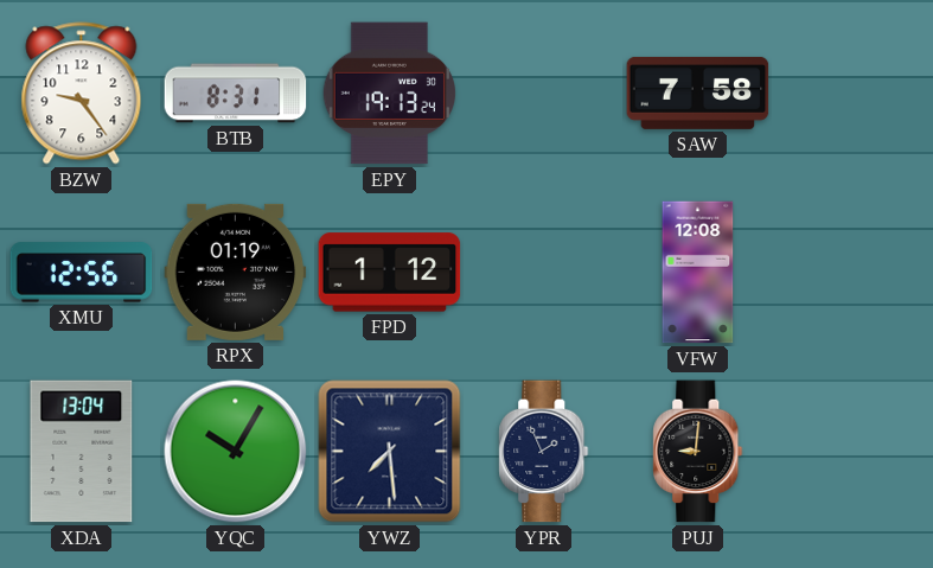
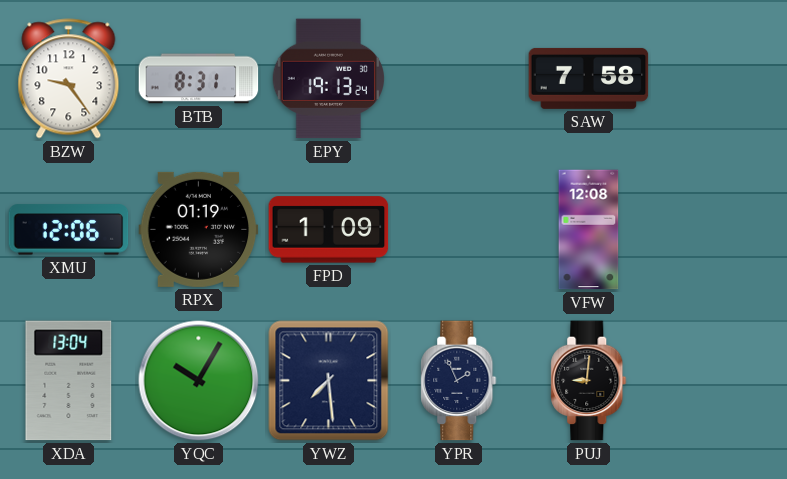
XMU: 12:56 -> 12:06
FPD: 1:12 -> 1:09
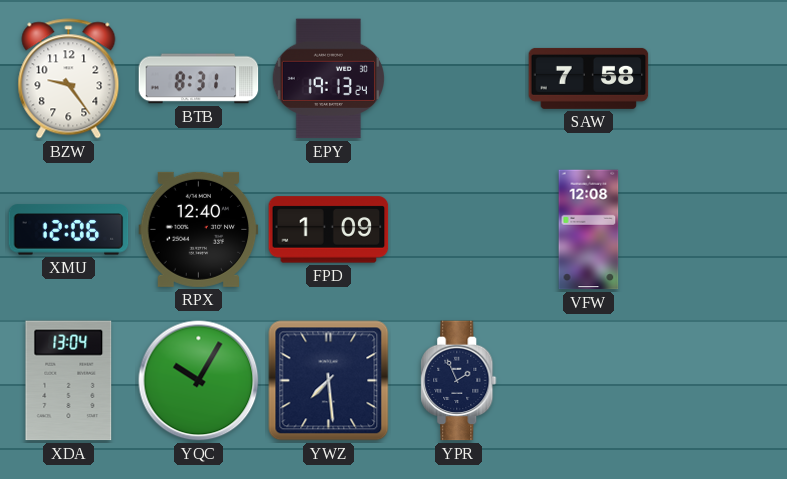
RPX: 01:19 -> 12:40
PUJ: 9:01 -> none
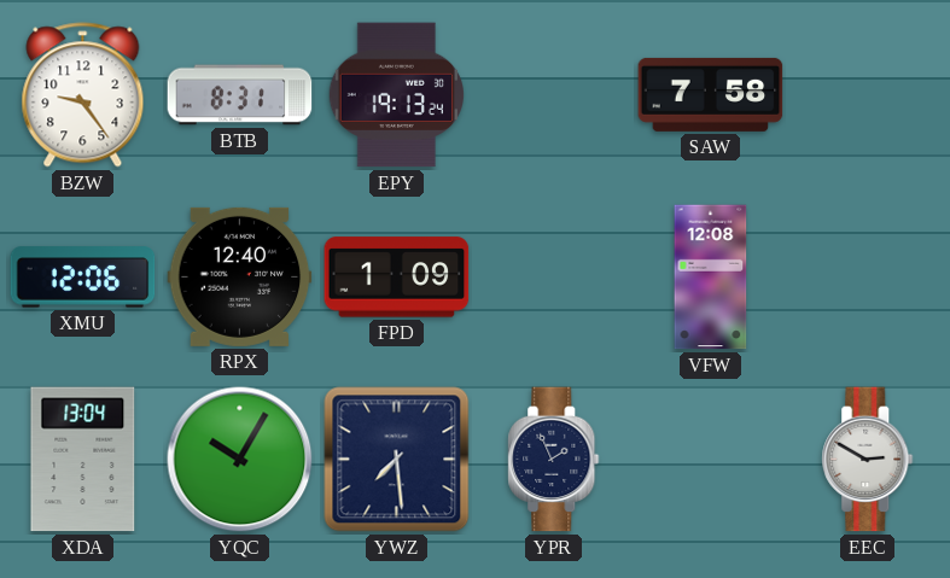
EEC: none -> 2:50
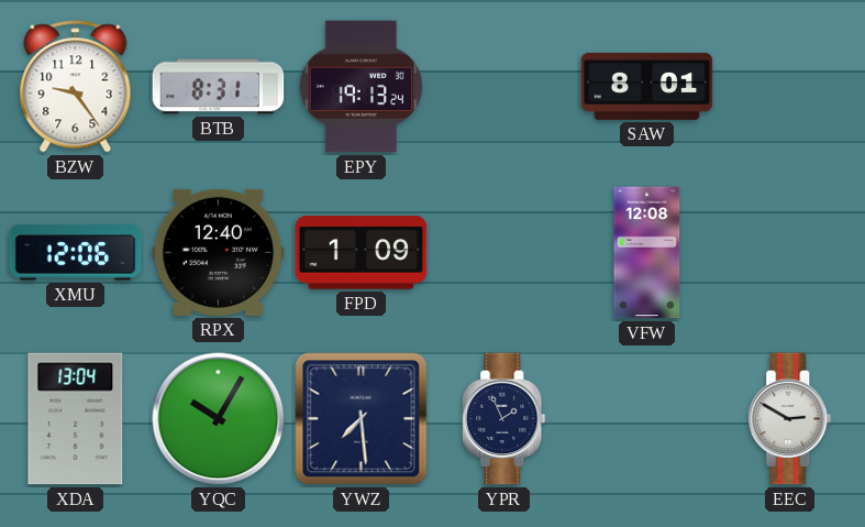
SAW: 7:58 -> 8:01
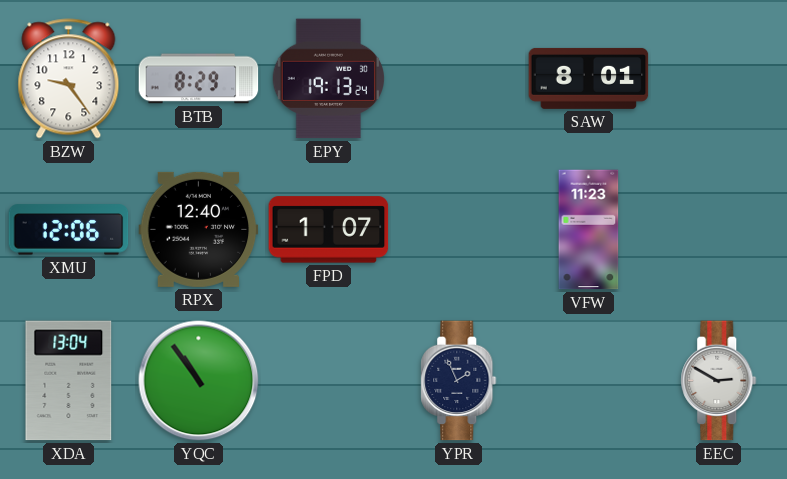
BTB: 8:31 -> 8:29
FPD: 1:09 -> 1:07
VFW: 12:08 -> 11:23
YQC: 10:05 -> 10:54
YWZ: 7:29 -> none
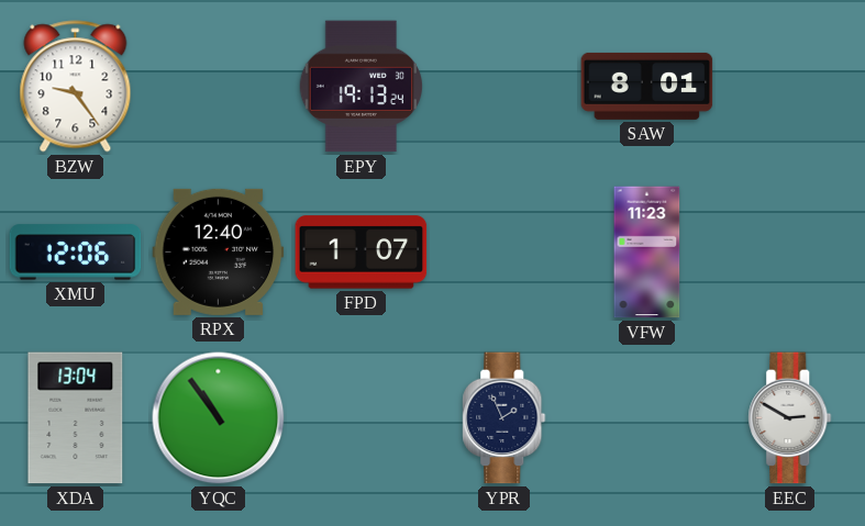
BTB: 8:29 -> none
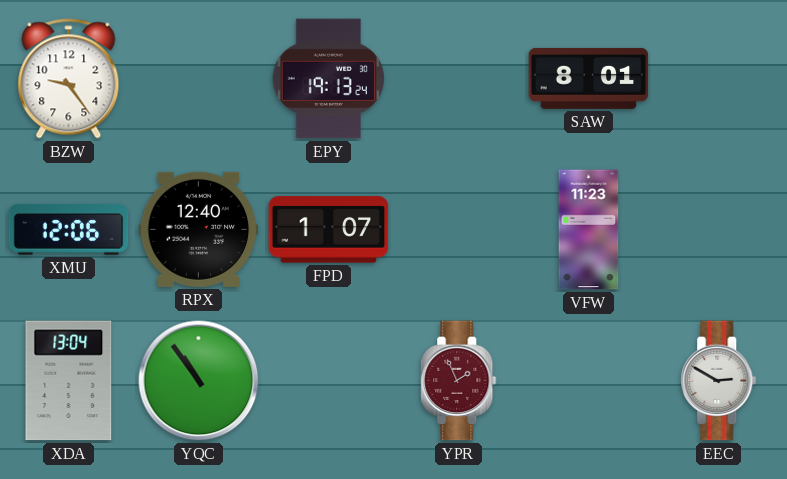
YPR dial: navy -> burgundy
